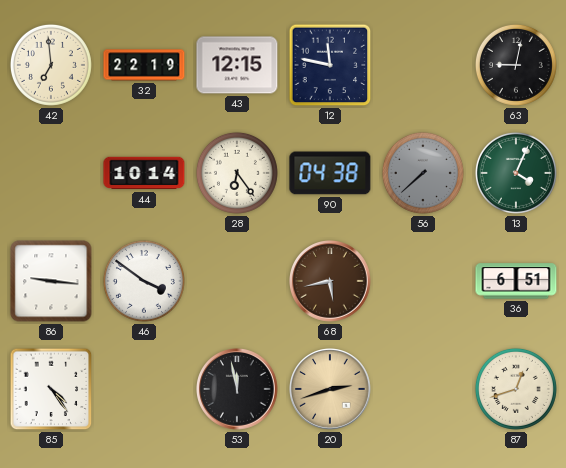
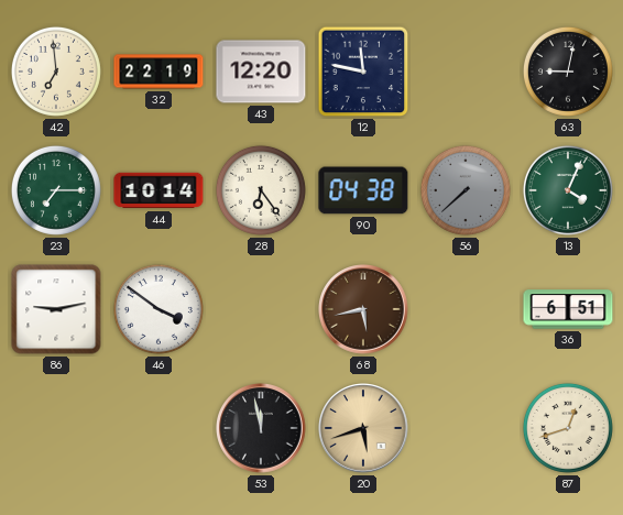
43: 12:15 -> 12:20
23: none -> 7:15
86: 9:16 -> 9:13
85: 4:24 -> none
20: 2:42 -> 5:42
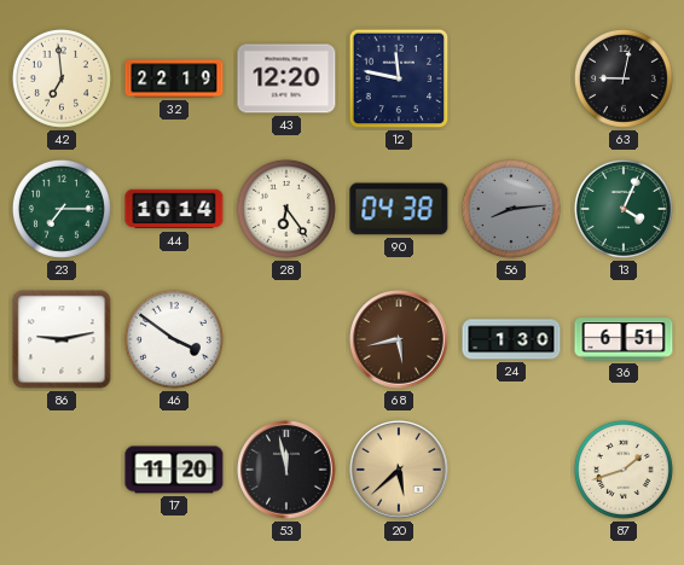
56: 7:38 -> 8:14
24: none -> 1:30
17: none -> 11:20
20: 5:42 -> 5:38
87: 12:42 -> 1:42
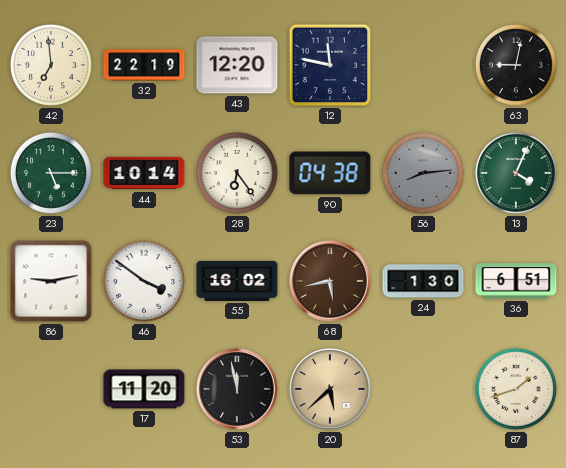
23: 7:15 -> 5:15
55: none -> 16:02
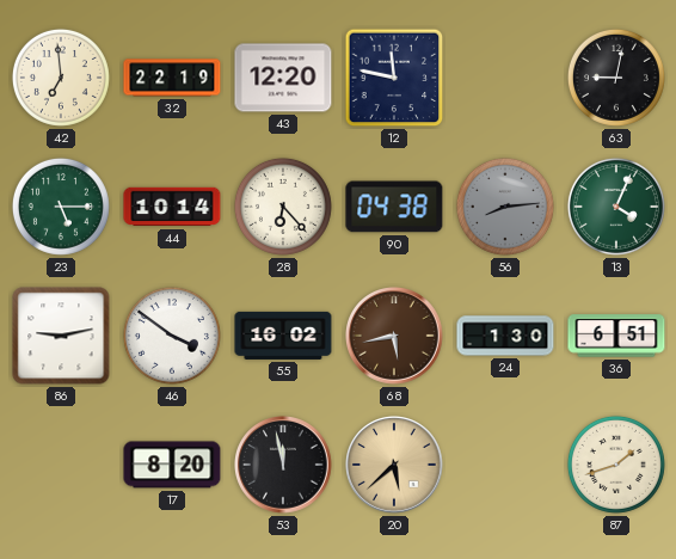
28: 6:24 -> 6:23
17: 11:20 -> 8:20
